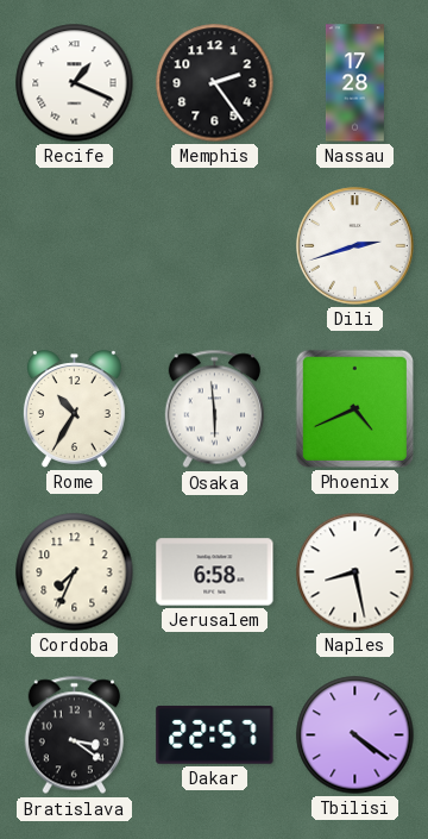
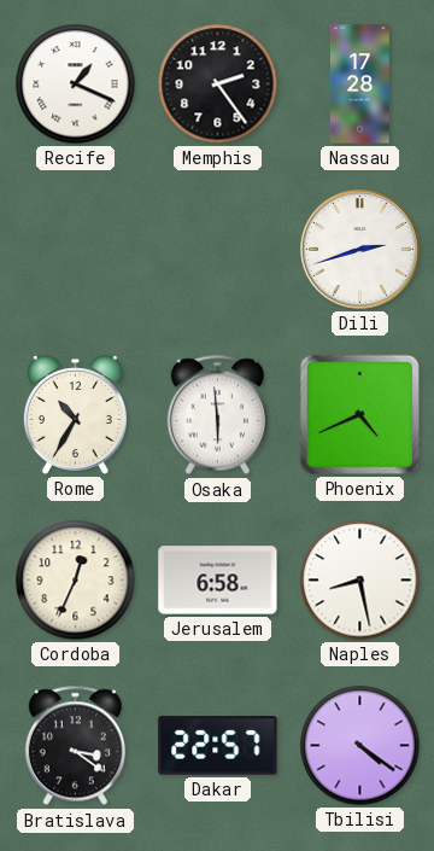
Cordoba: 7:34 -> 12:34
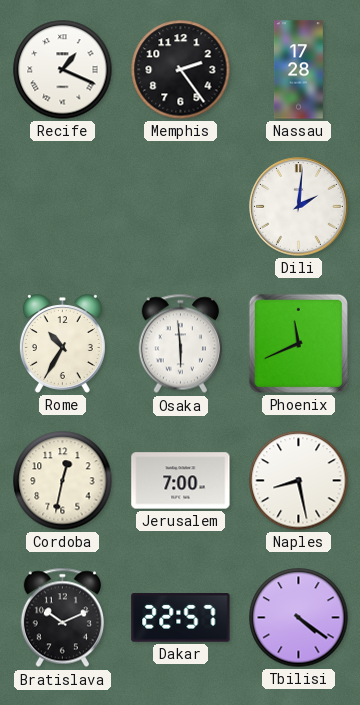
Dili: 2:42 -> 2:01
Phoenix: 4:41 -> 11:41
Cordoba: 12:34 -> 12:32
Jerusalem: 6:58 -> 7:00
Bratislava: 3:21 -> 10:11
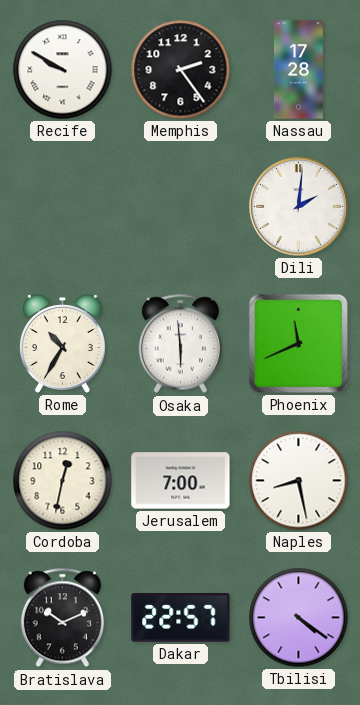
Recife: 1:19 -> 9:50
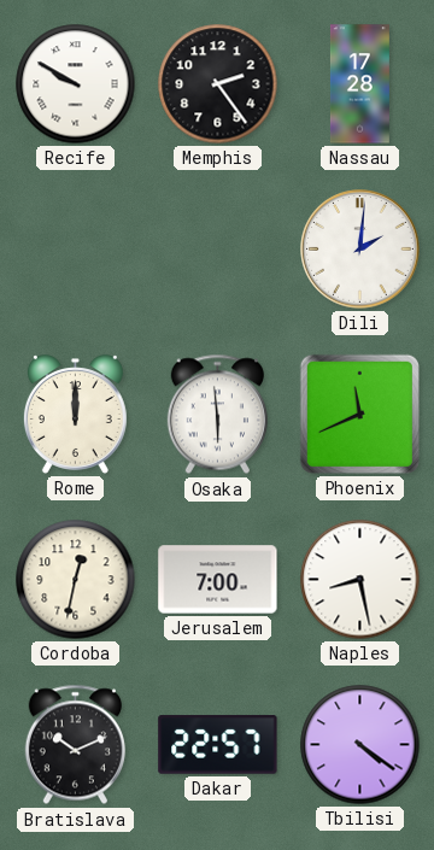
Rome: 10:35 -> 12:00
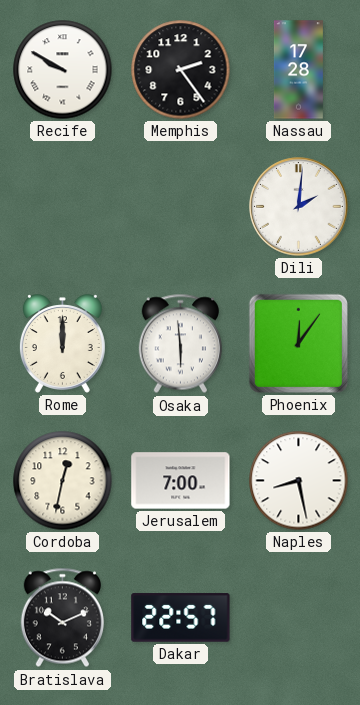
Phoenix: 11:41 -> 12:06
Tbilisi: 4:21 -> none
